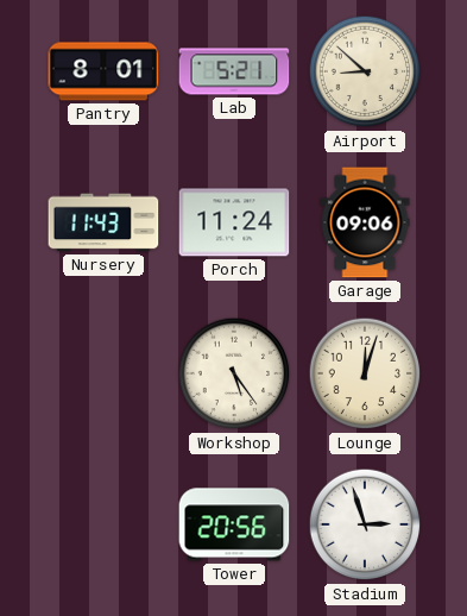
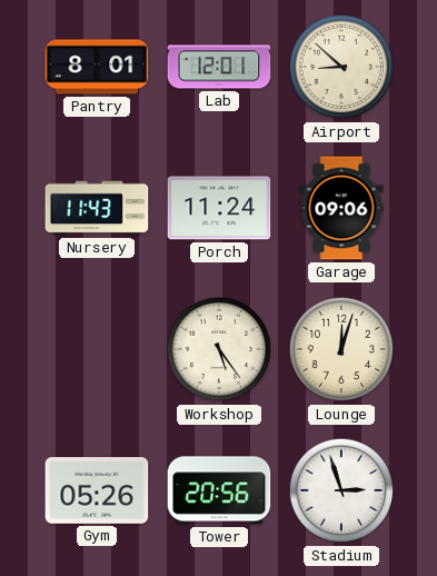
Lab: 5:21 -> 12:01
Gym: none -> 05:26
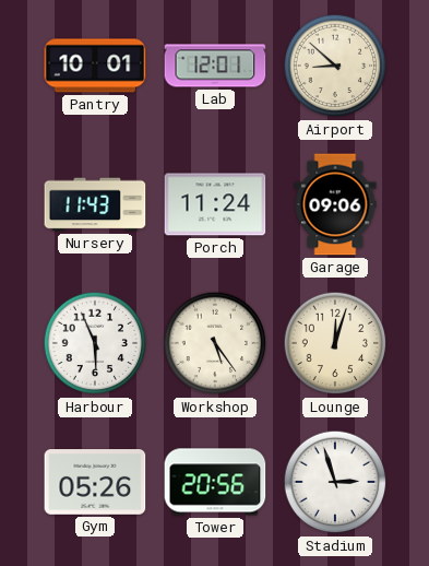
Pantry: 8:01 -> 10:01
Harbour: none -> 5:56
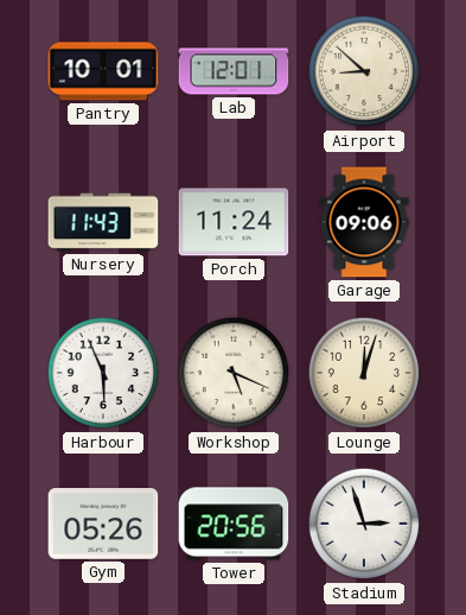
Workshop: 5:24 -> 5:19
